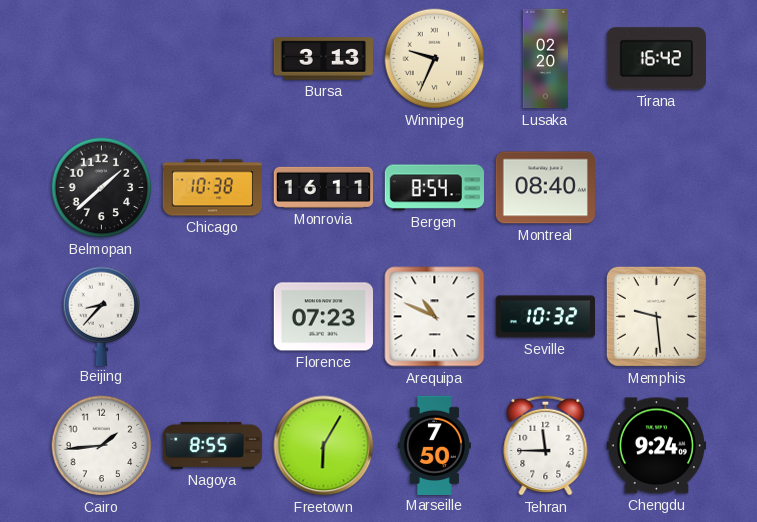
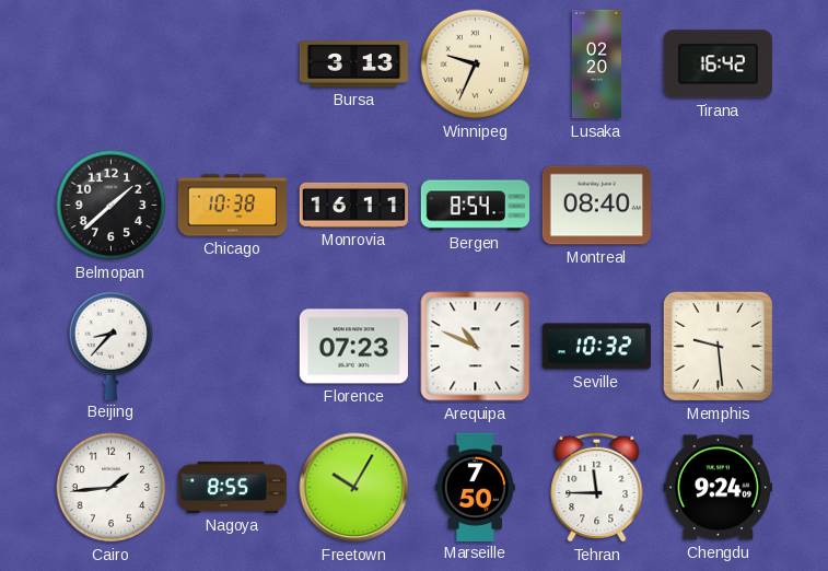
Freetown: 6:05 -> 10:05
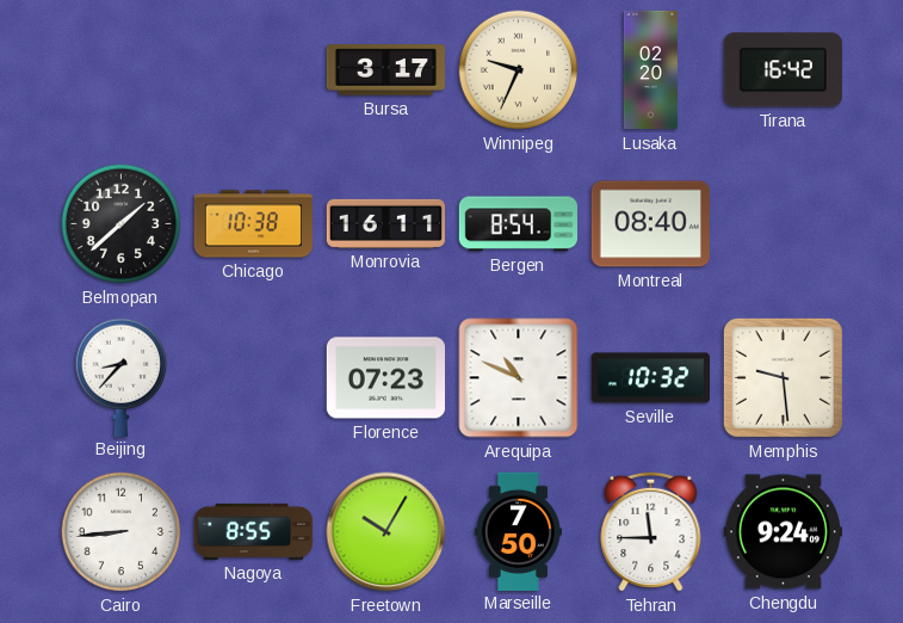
Bursa: 3:13 -> 3:17
Cairo: 1:44 -> 8:44
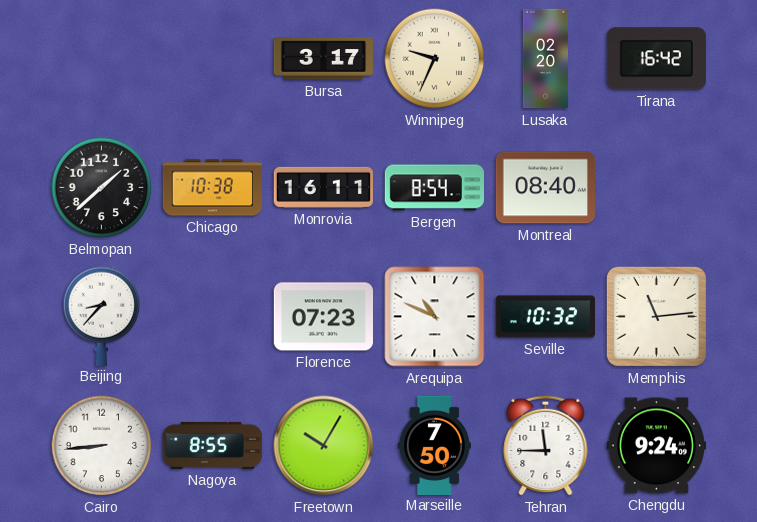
Memphis: 9:29 -> 11:14
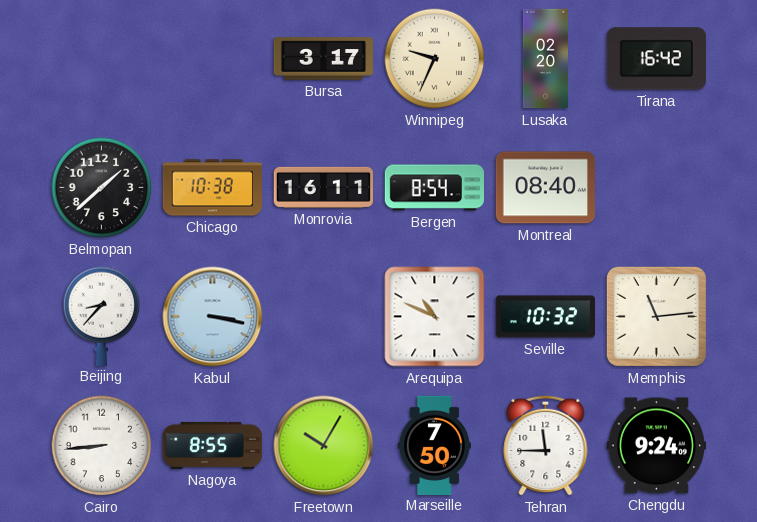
Kabul: none -> 3:17
Florence: 07:23 -> none
